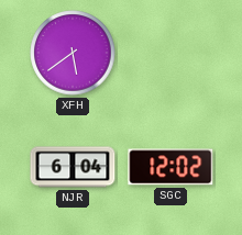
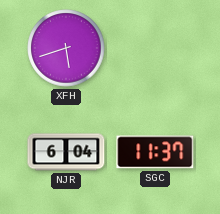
XFH: 5:39 -> 5:42
SGC: 12:02 -> 11:37
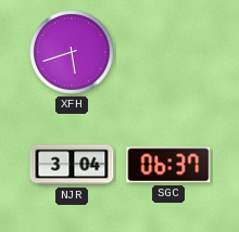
NJR: 6:04 -> 3:04
SGC: 11:37 -> 06:37
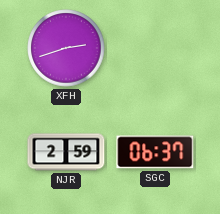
XFH: 5:42 -> 2:42
NJR: 3:04 -> 2:59
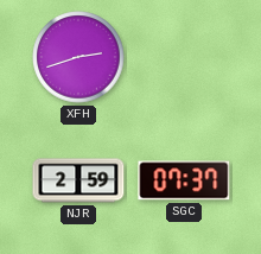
SGC: 06:37 -> 07:37
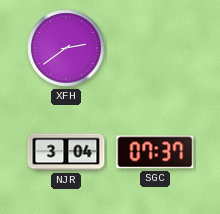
XFH: 2:42 -> 2:39
NJR: 2:59 -> 3:04
